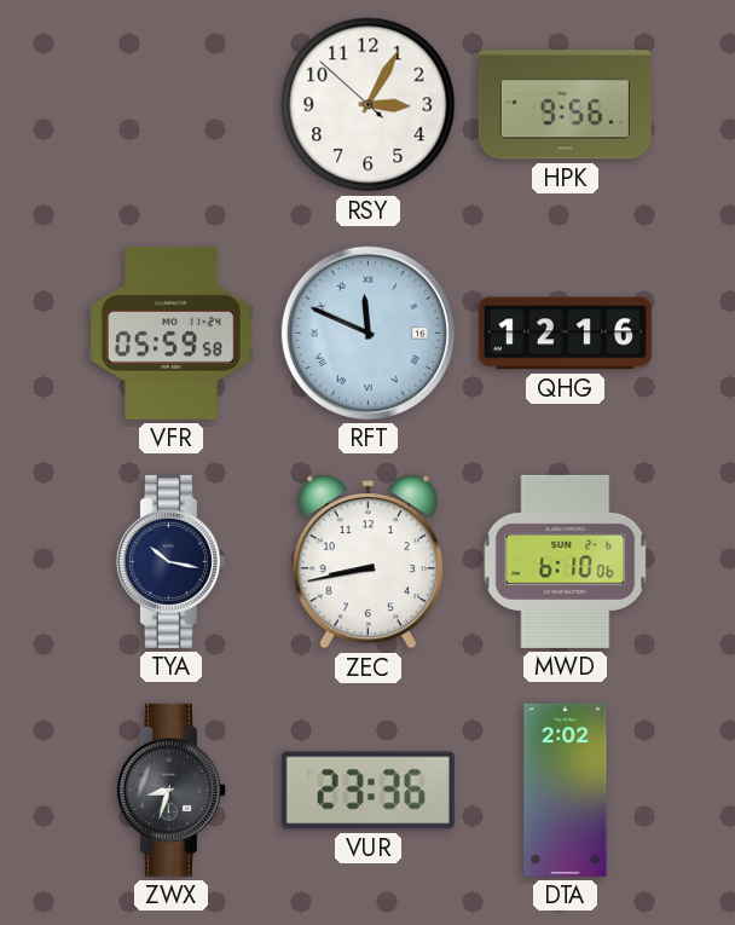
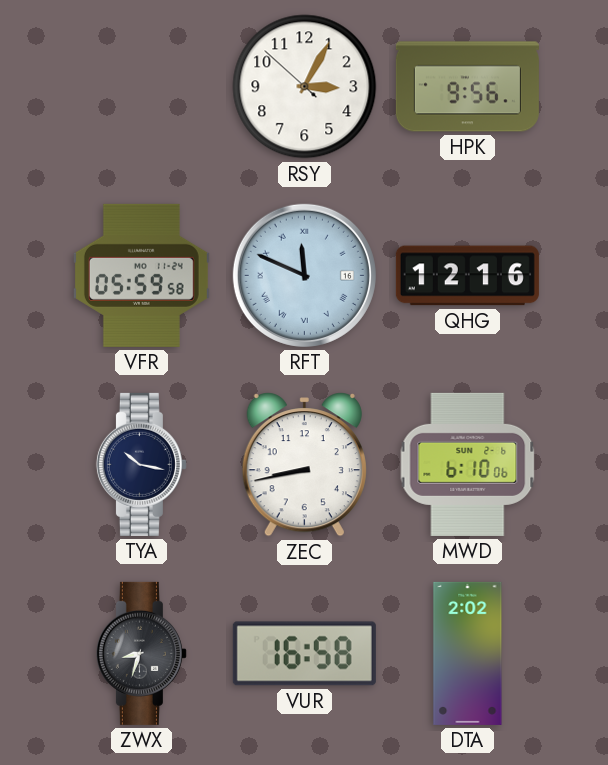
VUR: 23:36 -> 16:58
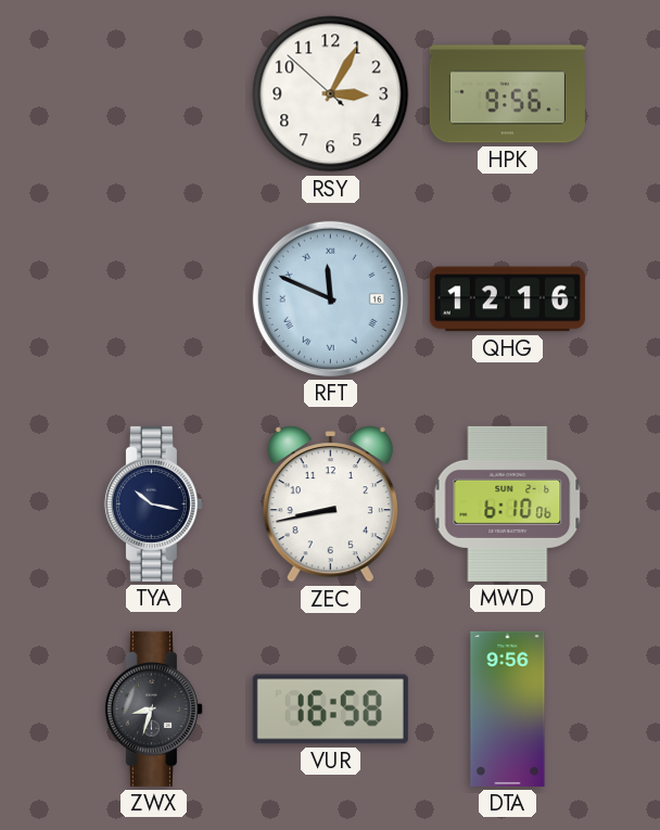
VFR: 05:59 -> none
DTA: 2:02 -> 9:56
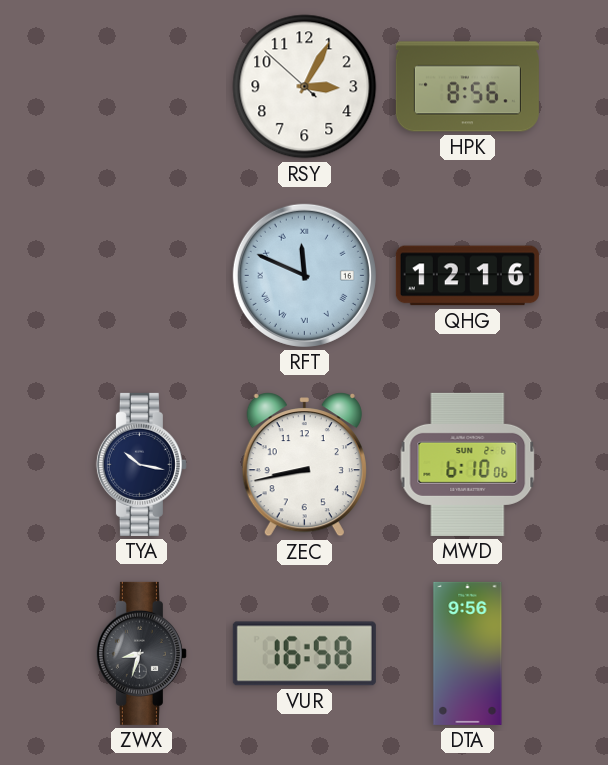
HPK: 9:56 -> 8:56
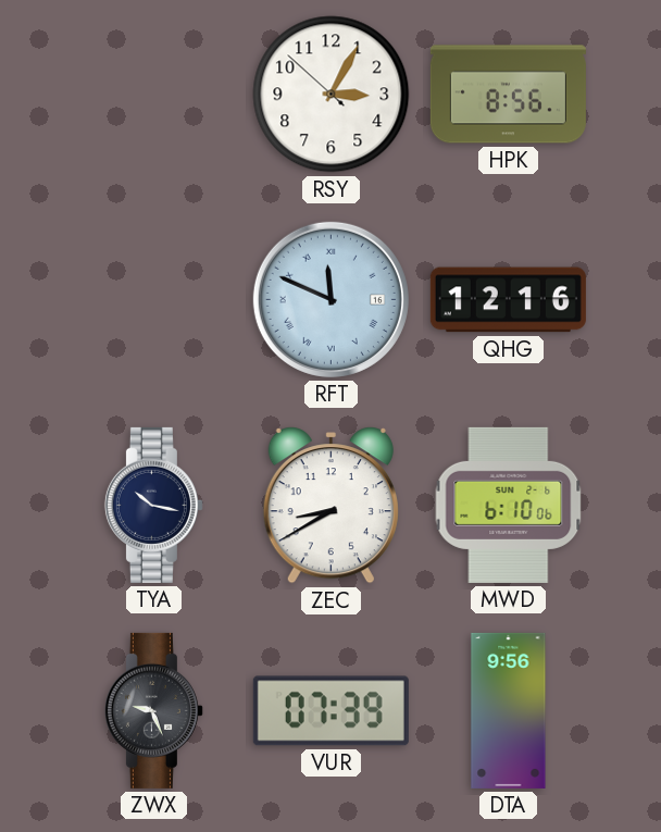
ZEC: 8:43 -> 8:40
ZWX: 8:33 -> 9:26
VUR: 16:58 -> 07:39
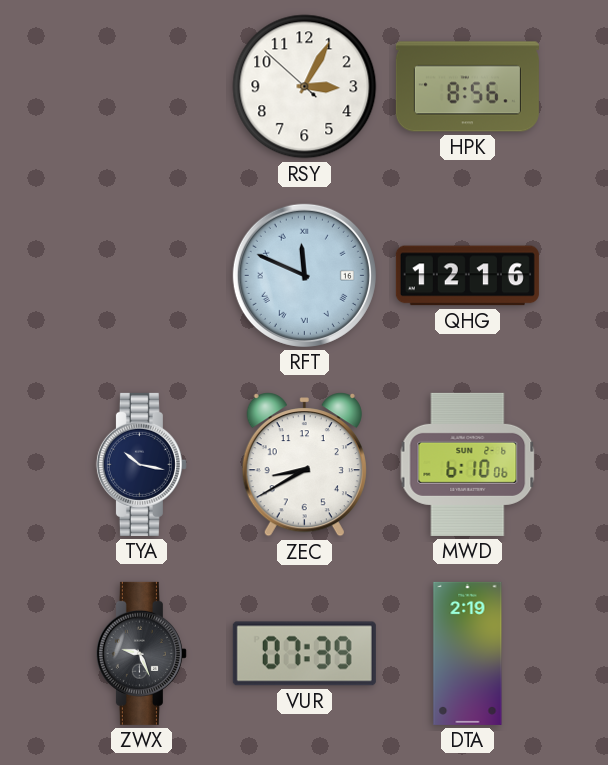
DTA: 9:56 -> 2:19
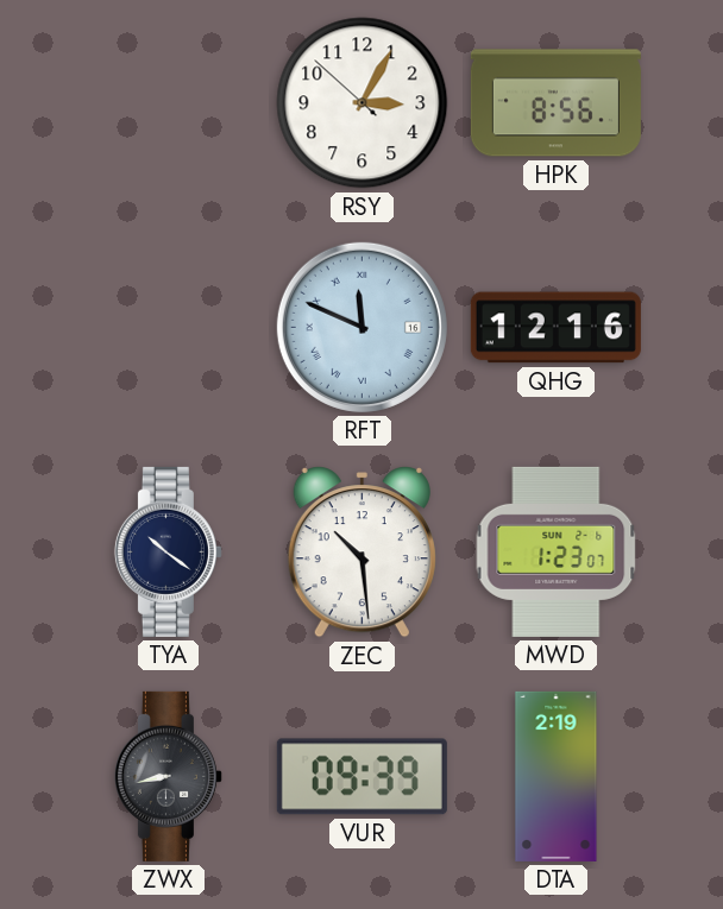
TYA: 10:17 -> 10:21
ZEC: 8:40 -> 10:29
MWD: 6:10 -> 1:23
ZWX: 9:26 -> 8:43
VUR: 07:39 -> 09:39
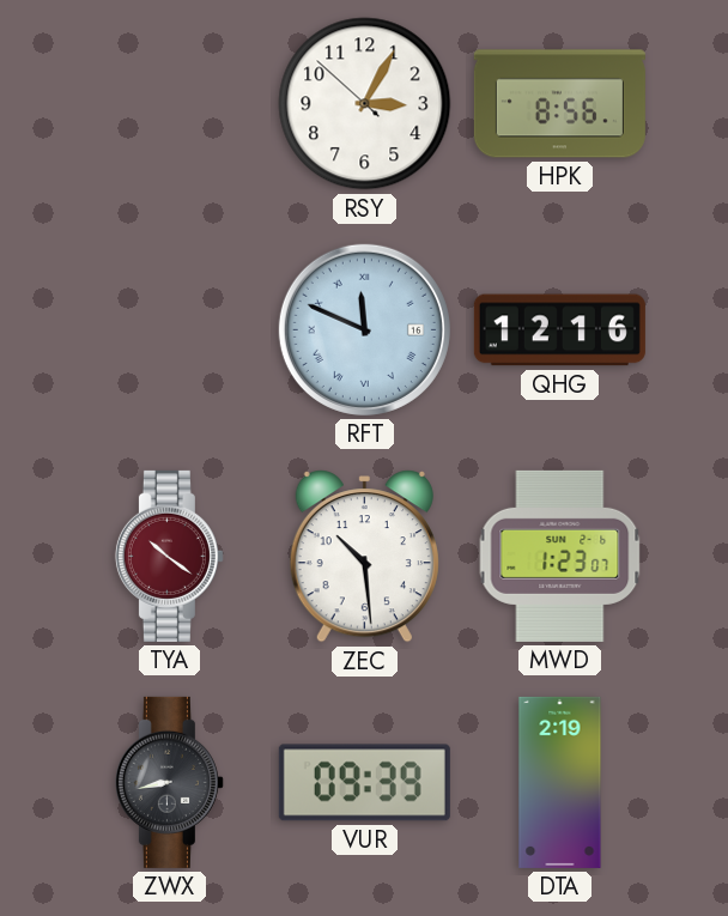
TYA dial: navy -> burgundy
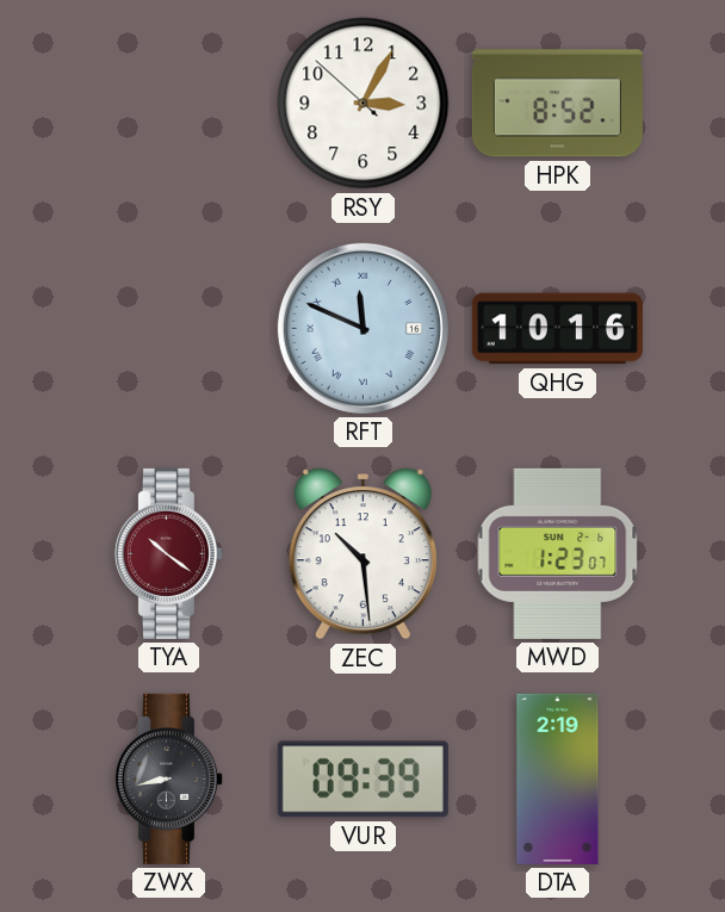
HPK: 8:56 -> 8:52
QHG: 12:16 -> 10:16
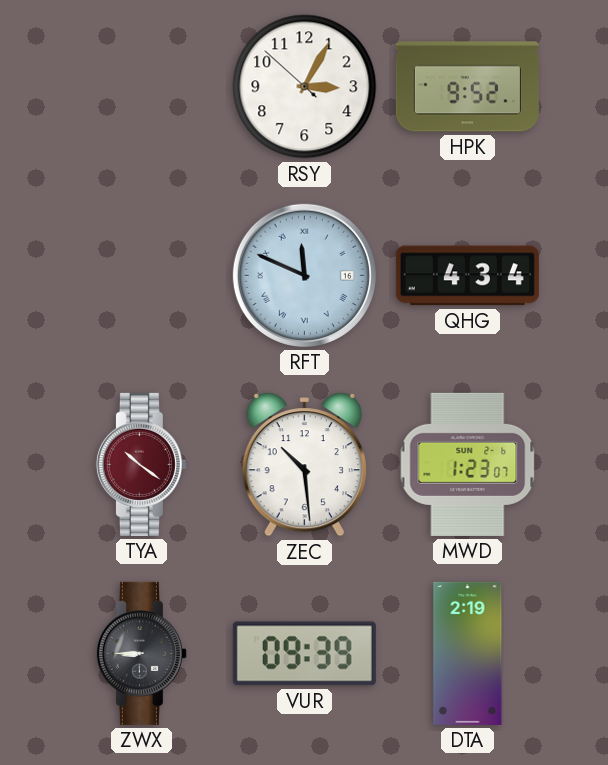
HPK: 8:52 -> 9:52
QHG: 10:16 -> 4:34
ZWX: 8:43 -> 8:45
